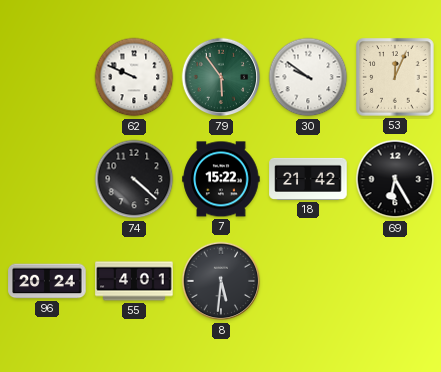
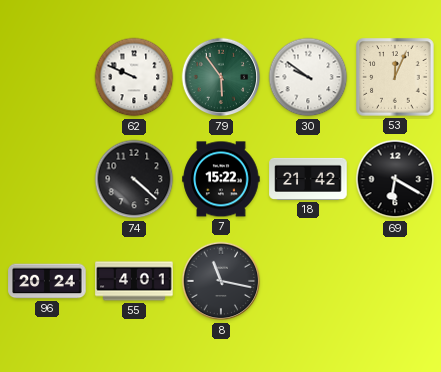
69: 6:25 -> 6:20
8: 5:31 -> 11:17
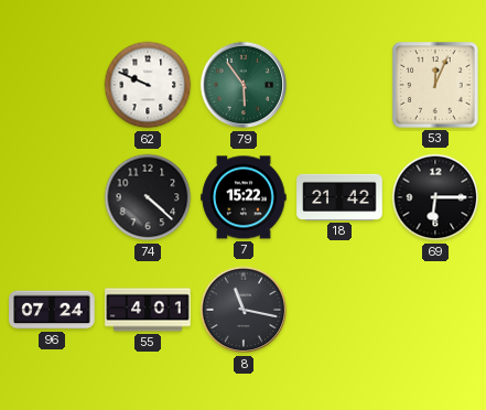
30: 9:51 -> none
69: 6:20 -> 6:15
96: 20:24 -> 07:24
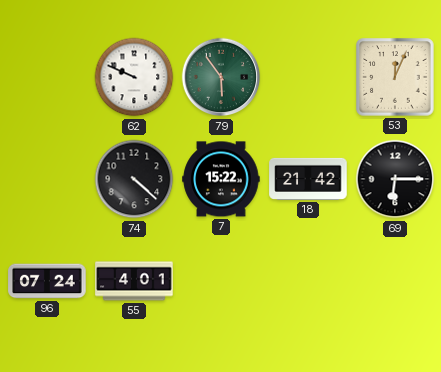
8: 11:17 -> none
